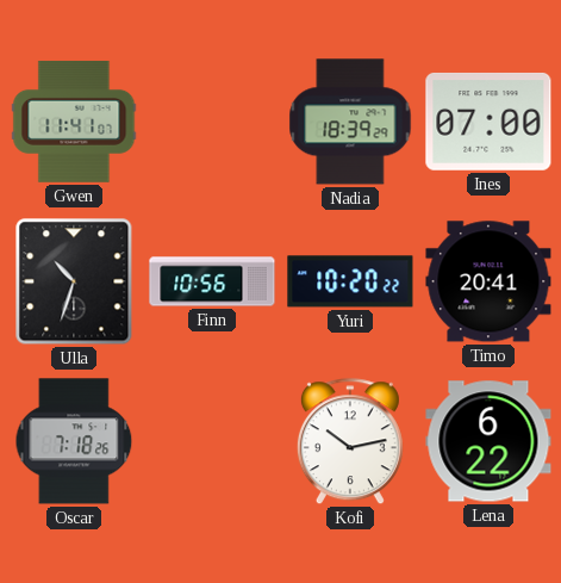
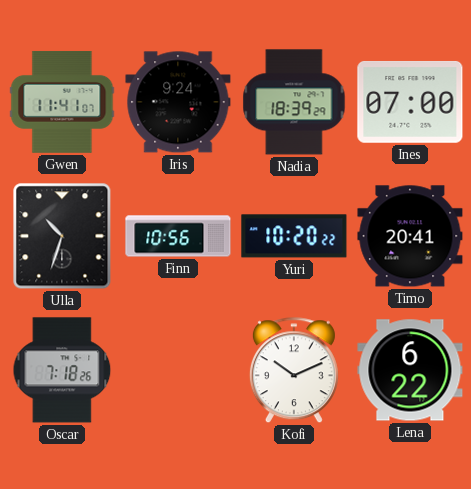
Iris: none -> 9:24
Kofi: 10:13 -> 10:11
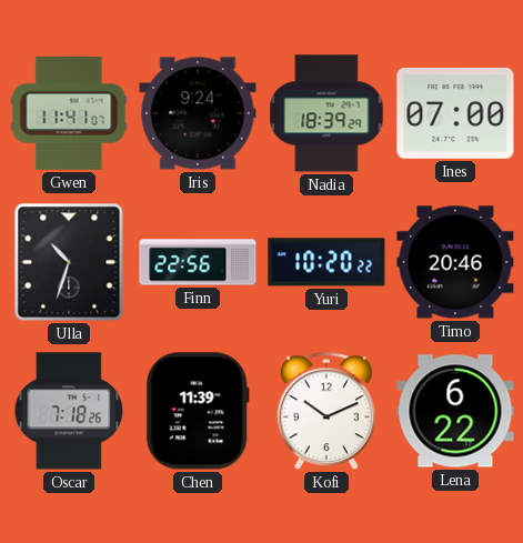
Finn: 10:56 -> 22:56
Timo: 20:41 -> 20:46
Chen: none -> 11:39
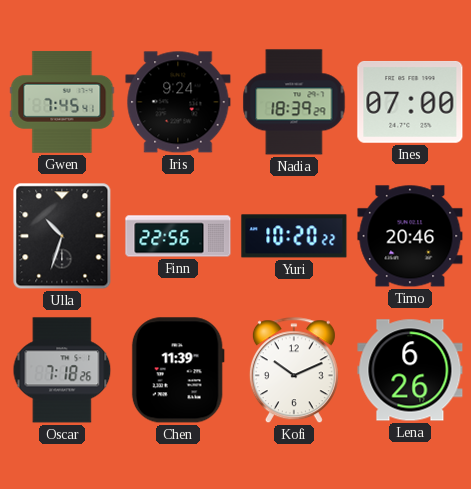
Gwen: 11:41 -> 7:45
Lena: 6:22 -> 6:26
